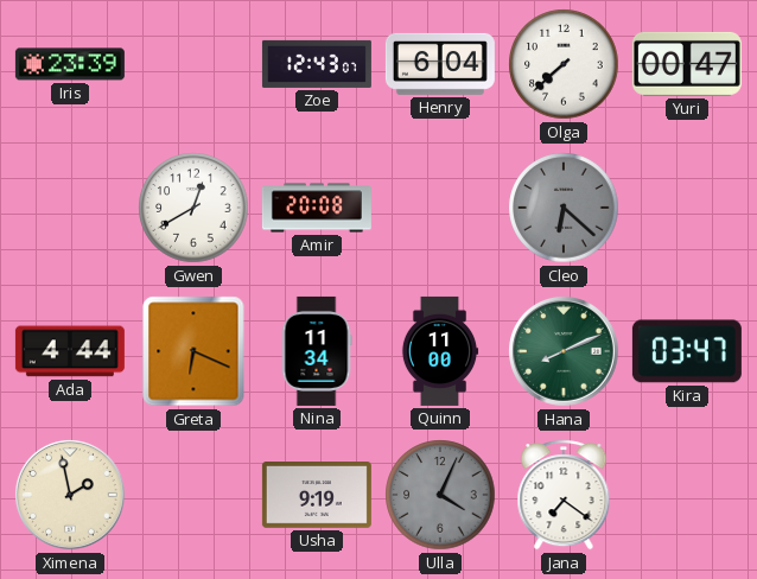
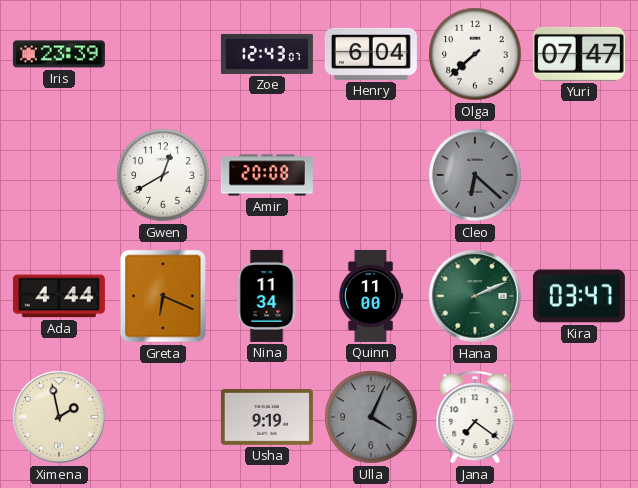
Yuri: 00:47 -> 07:47
Hana: 8:11 -> 2:11
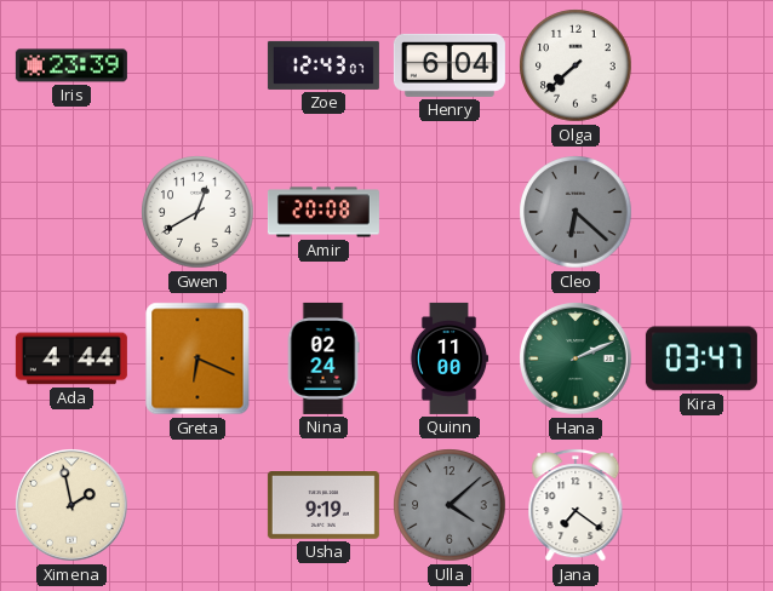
Yuri: 07:47 -> none
Nina: 11:34 -> 02:24
Ulla: 4:04 -> 4:08
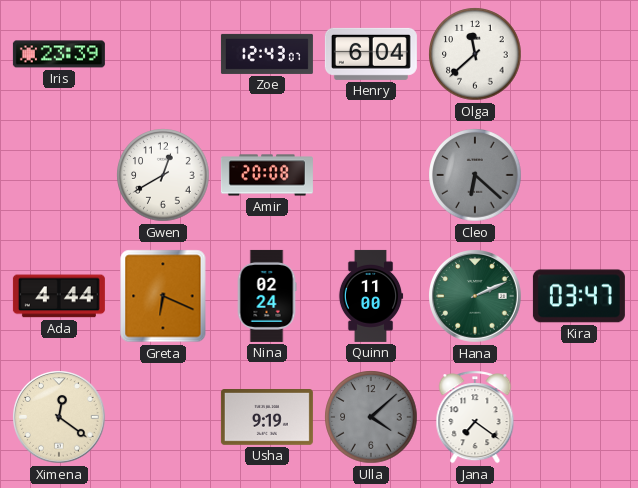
Olga: 7:38 -> 11:38
Ximena: 1:58 -> 12:21
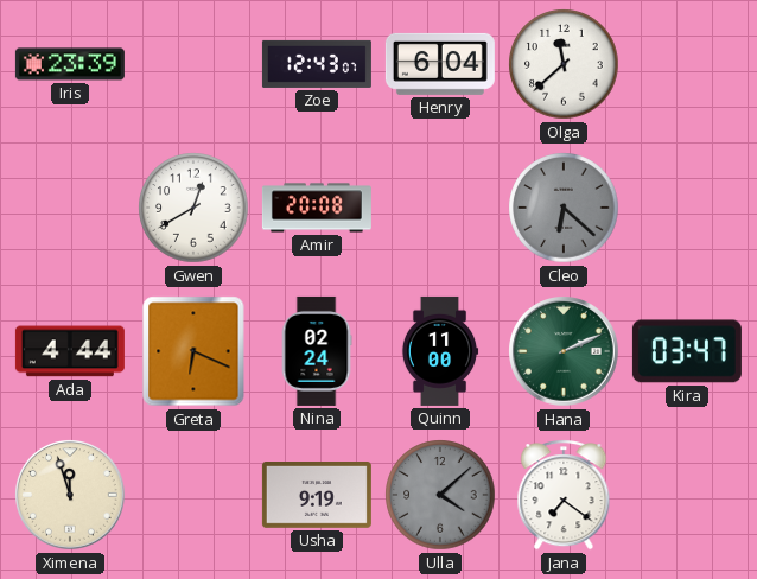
Ximena: 12:21 -> 11:57
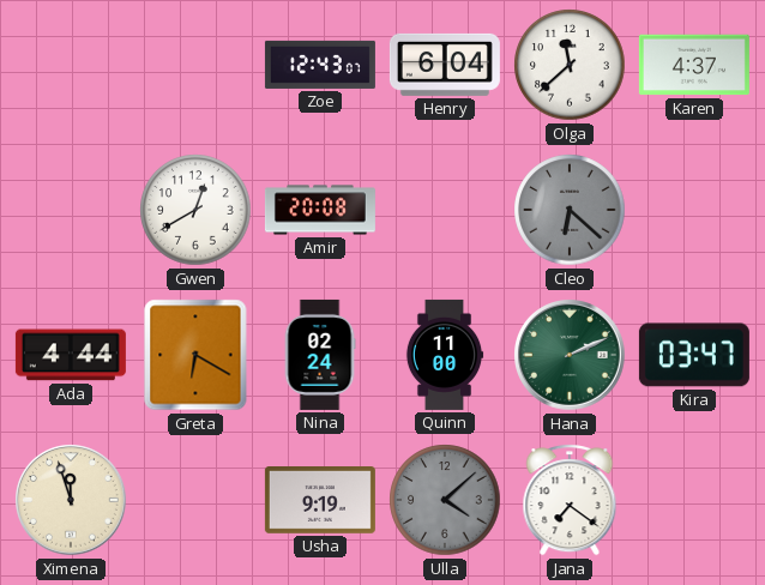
Iris: 23:39 -> none
Karen: none -> 4:37
Greta: 6:19 -> 6:20
